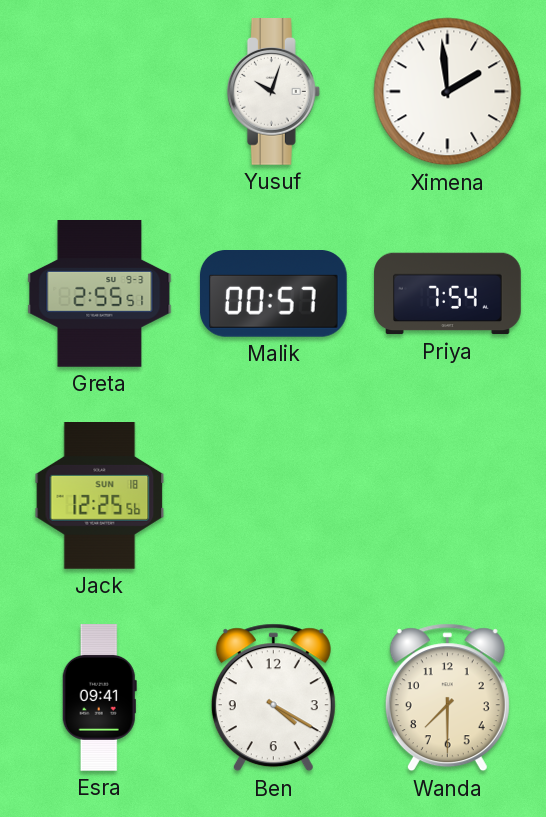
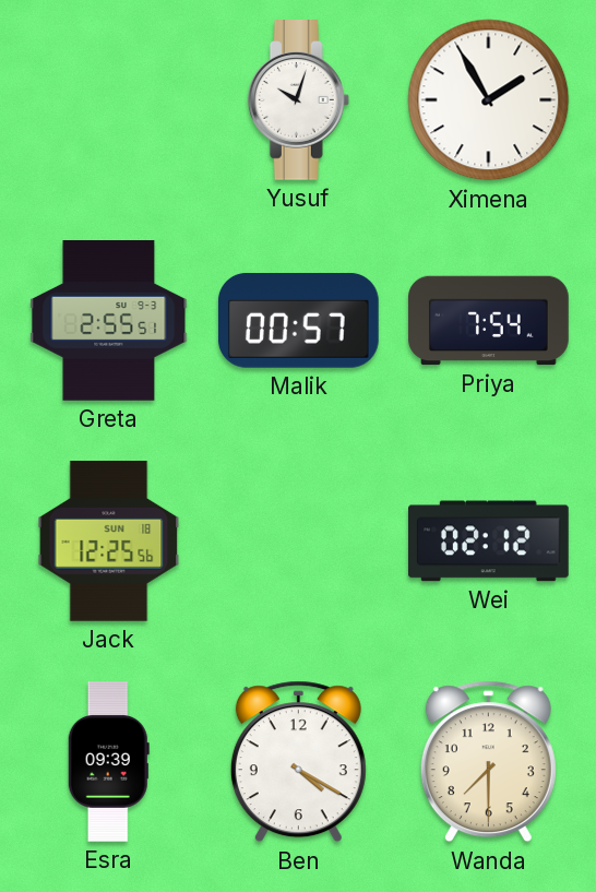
Ximena: 1:59 -> 1:55
Wei: none -> 02:12
Esra: 09:41 -> 09:39
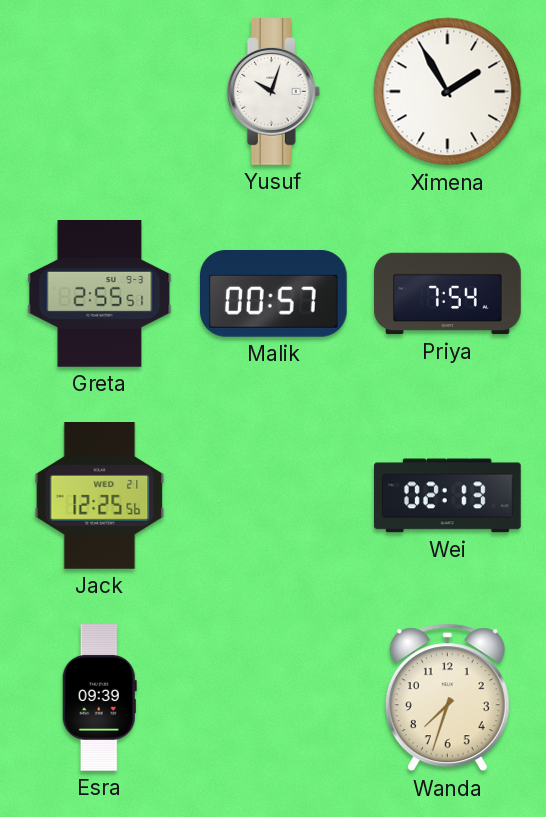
Jack date: SUN 18 -> WED 21
Wei: 02:12 -> 02:13
Ben: 4:20 -> none
Wanda: 7:30 -> 7:33
